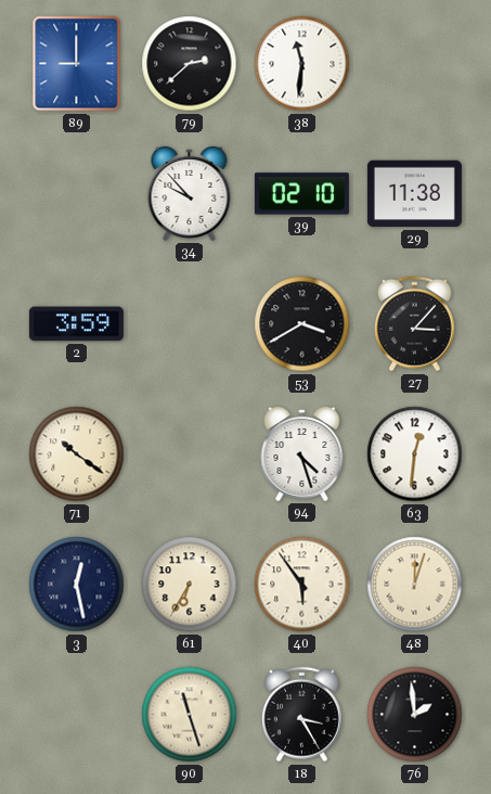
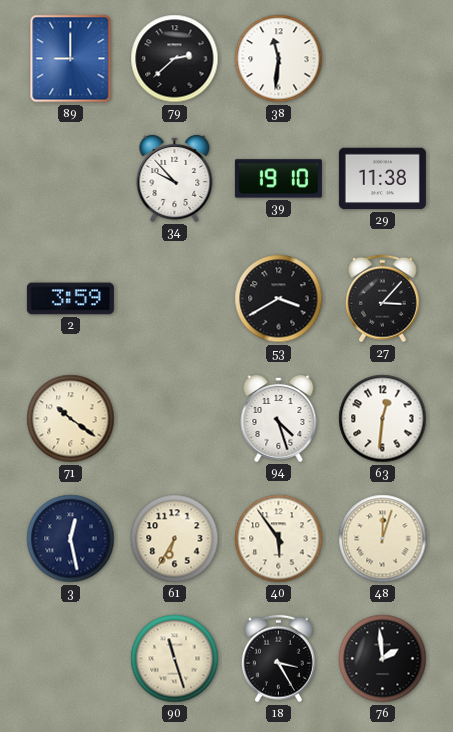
39: 02:10 -> 19:10
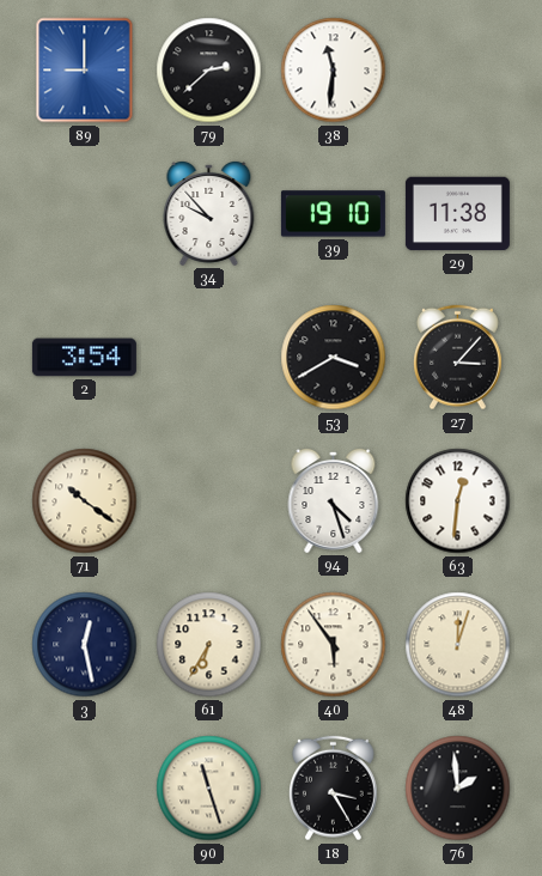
2: 3:59 -> 3:54
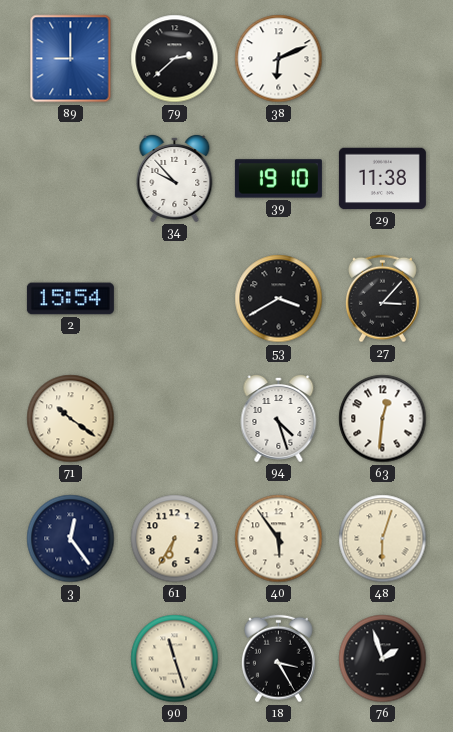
38: 11:31 -> 6:11
2: 3:54 -> 15:54
3: 12:28 -> 12:24
48: 12:03 -> 6:03
76: 1:59 -> 1:57
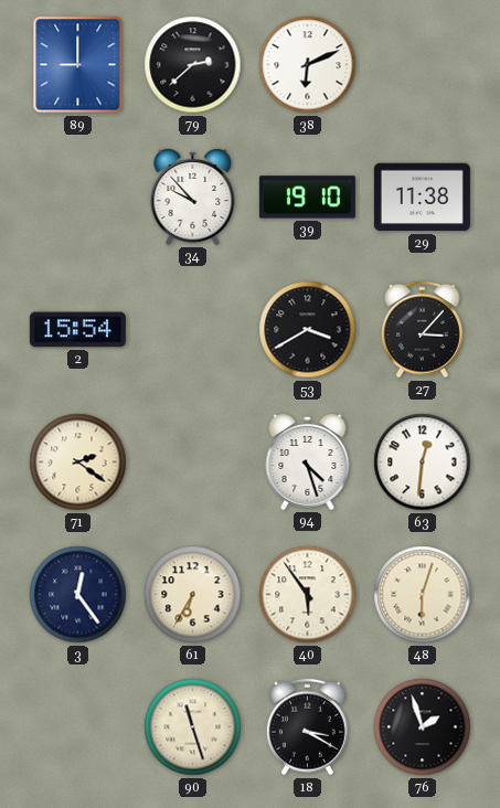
71: 10:21 -> 2:21
18: 3:25 -> 3:20
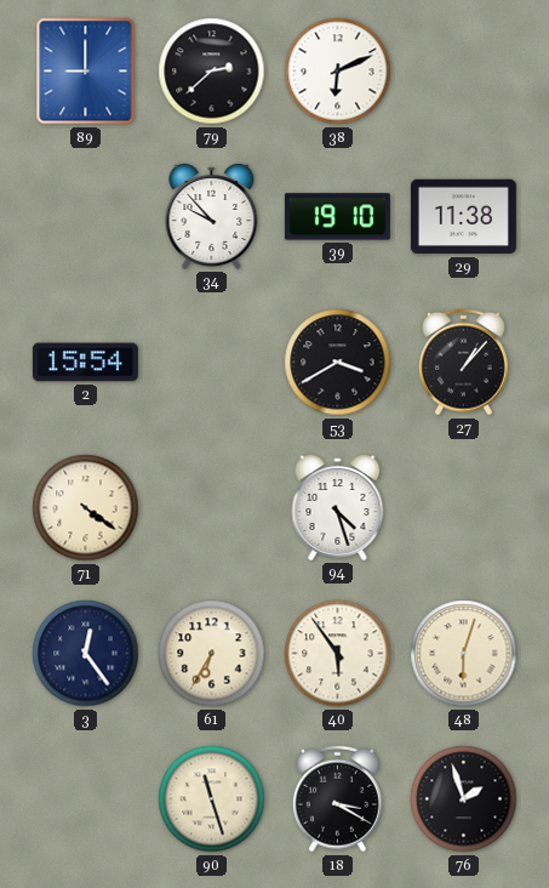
27: 3:07 -> 1:07
71: 2:21 -> 4:21
63: 12:31 -> none
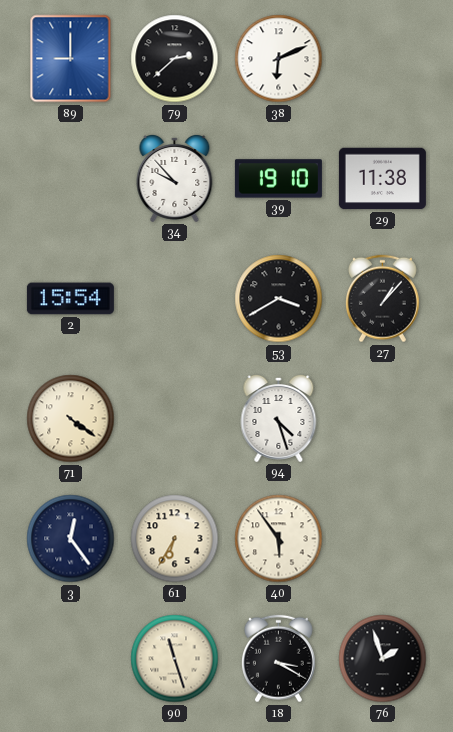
48: 6:03 -> none
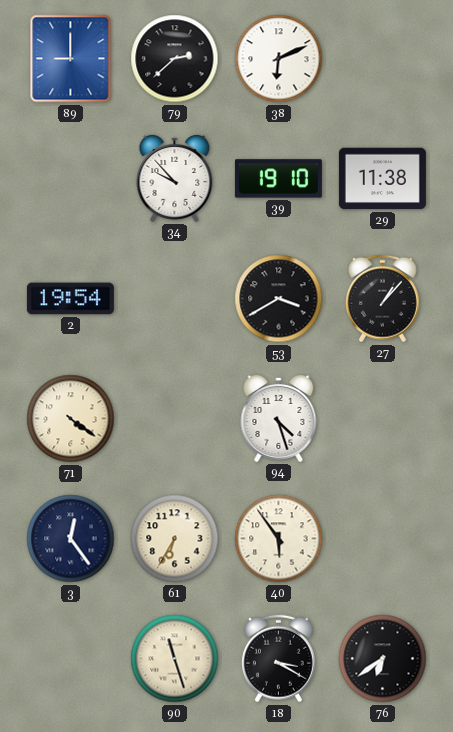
2: 15:54 -> 19:54
76: 1:57 -> 6:39
